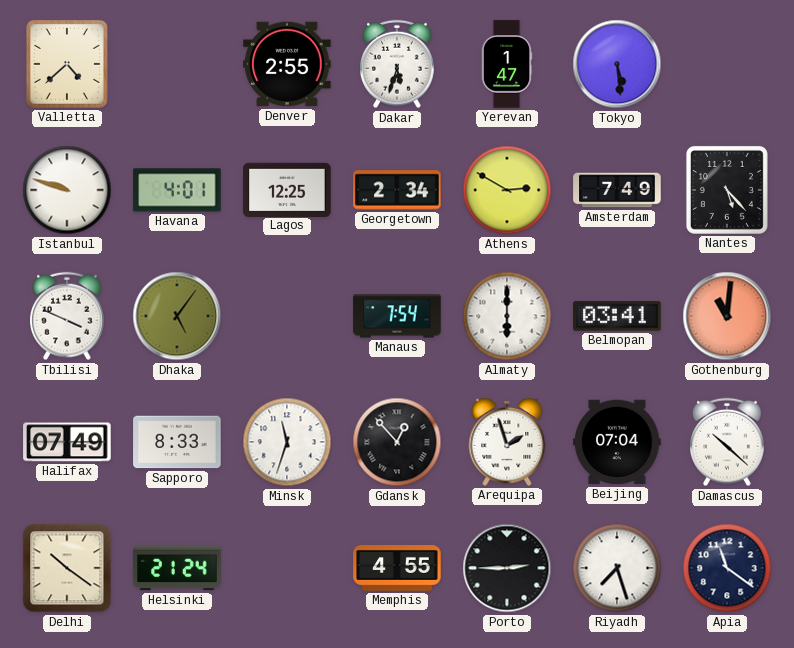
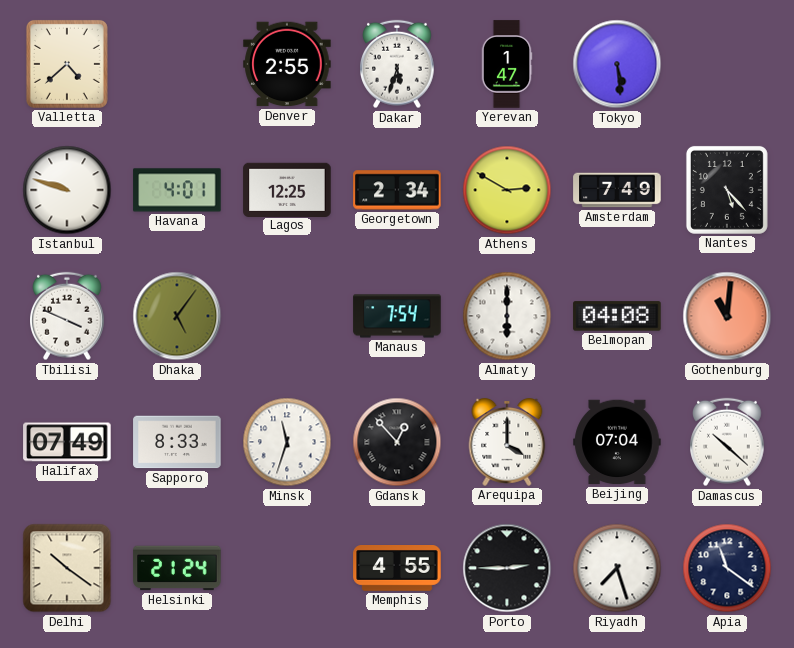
Belmopan: 03:41 -> 04:08
Arequipa: 1:57 -> 4:00
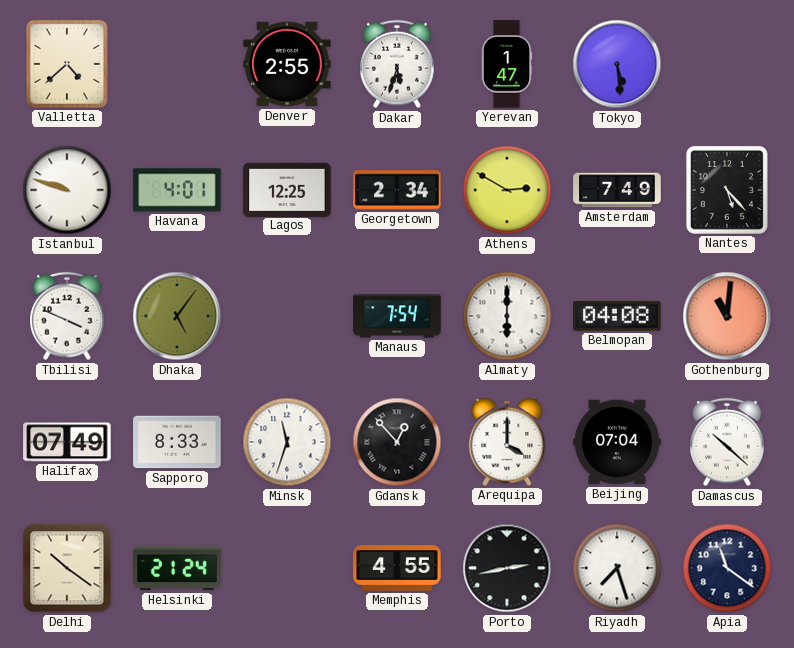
Porto: 2:45 -> 2:43
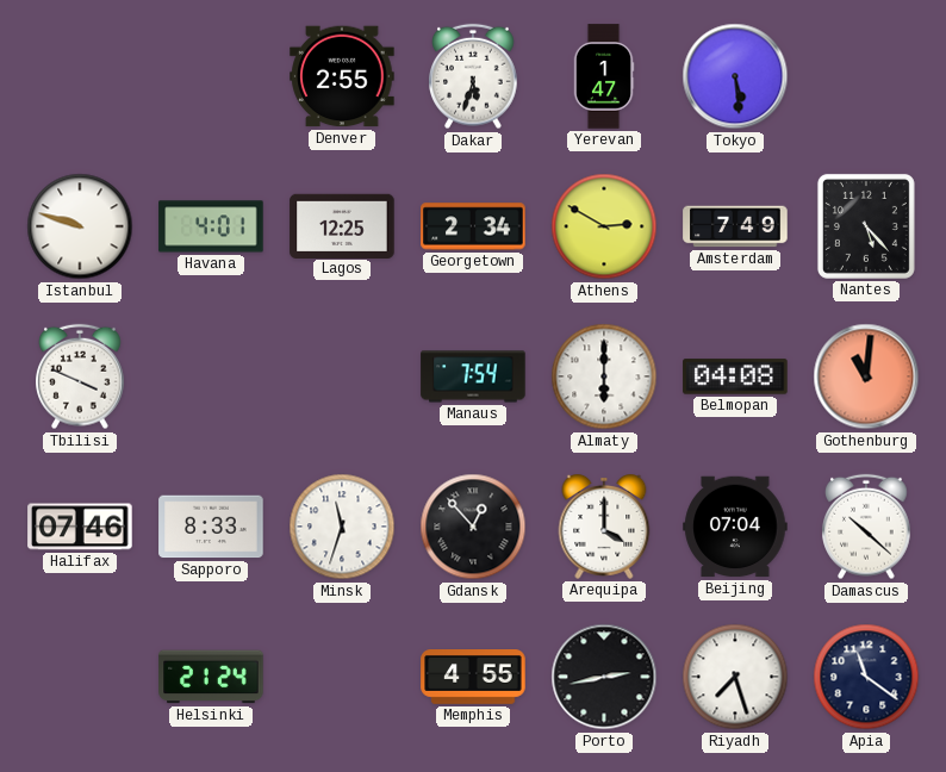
Valletta: 4:38 -> none
Dhaka: 5:06 -> none
Halifax: 07:49 -> 07:46
Delhi: 10:21 -> none
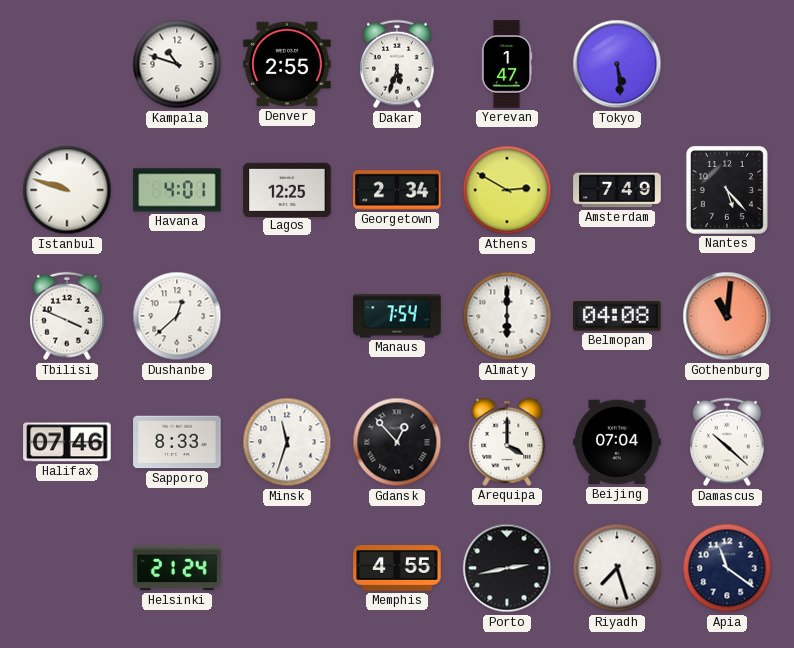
Kampala: none -> 10:48
Dushanbe: none -> 12:38
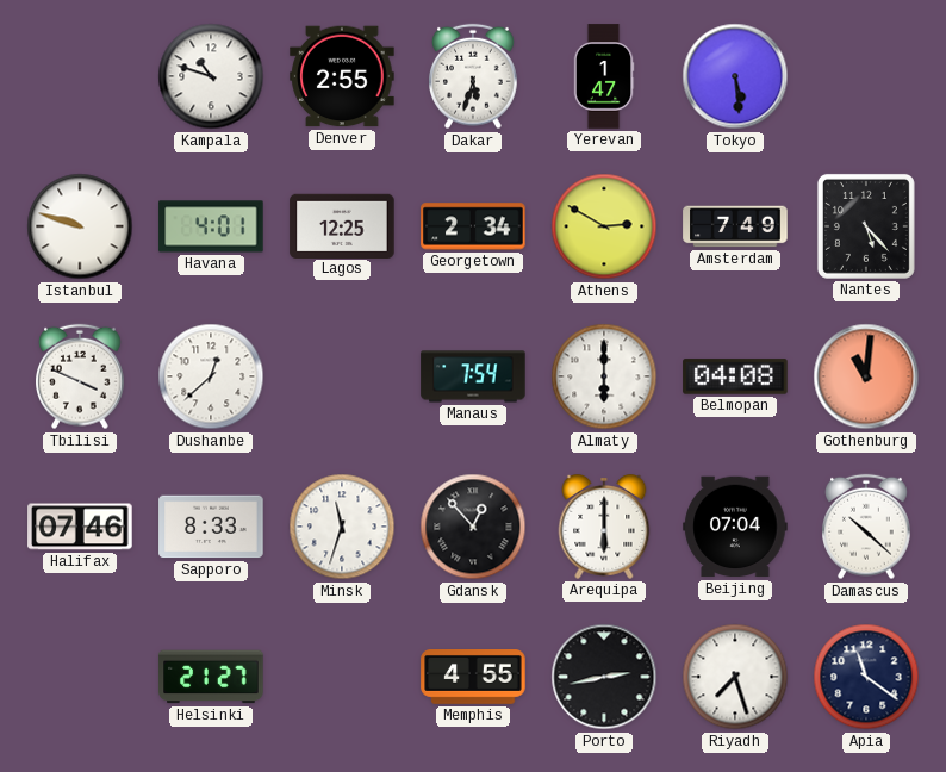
Arequipa: 4:00 -> 6:00
Helsinki: 21:24 -> 21:27
